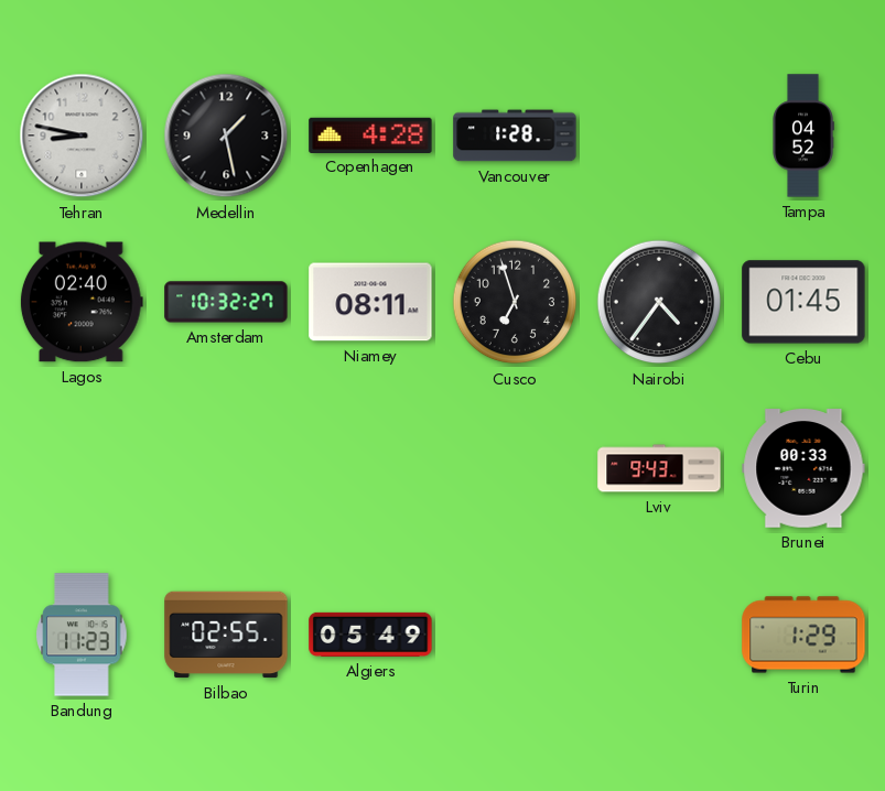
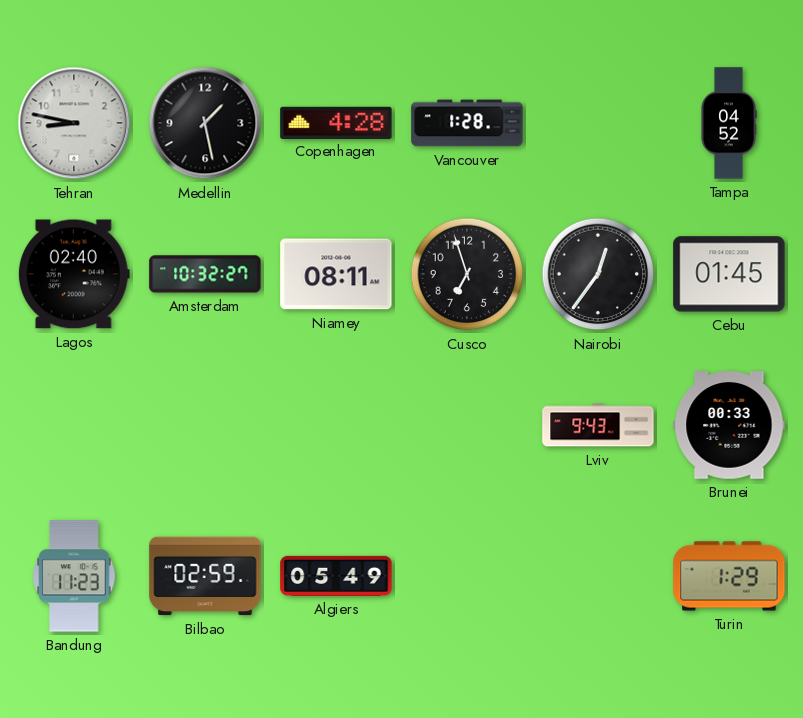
Nairobi: 4:36 -> 12:36
Bilbao: 02:55 -> 02:59
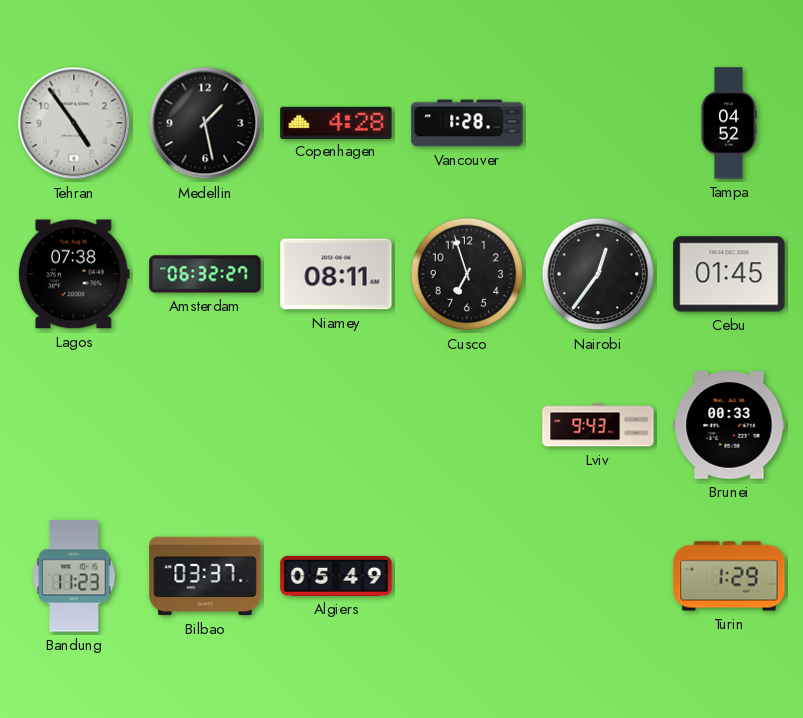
Tehran: 8:47 -> 4:54
Lagos: 02:40 -> 07:38
Amsterdam: 10:32 -> 06:32
Bilbao: 02:59 -> 03:37
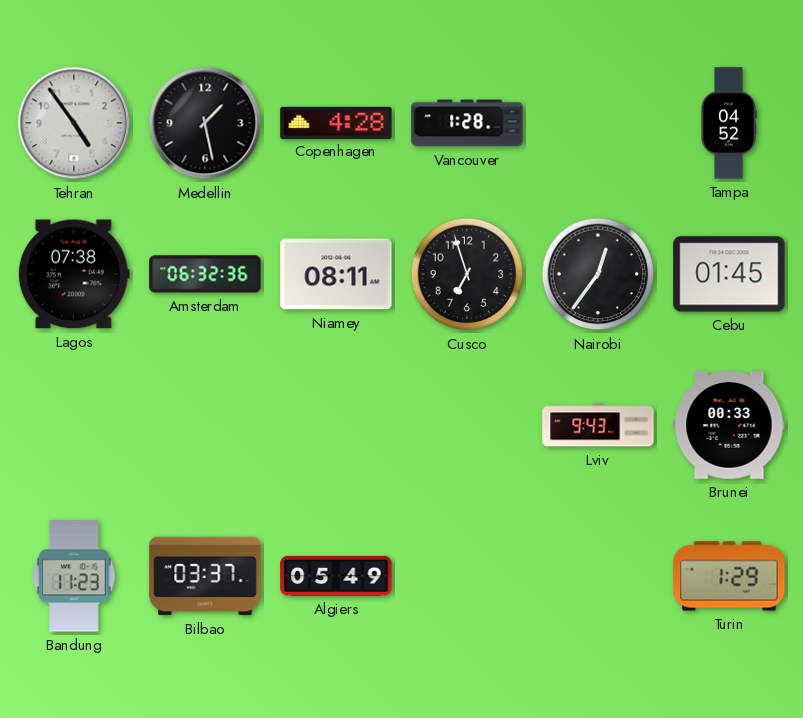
Amsterdam: 06:32:27 -> 06:32:36
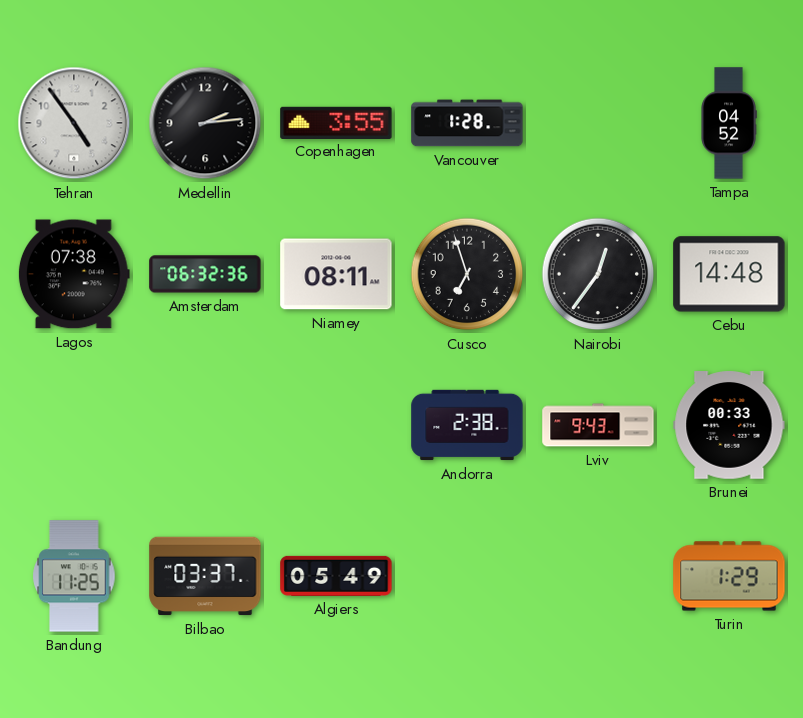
Medellin: 1:28 -> 2:14
Copenhagen: 4:28 -> 3:55
Cebu: 01:45 -> 14:48
Andorra: none -> 2:38
Bandung: 11:23 -> 11:25
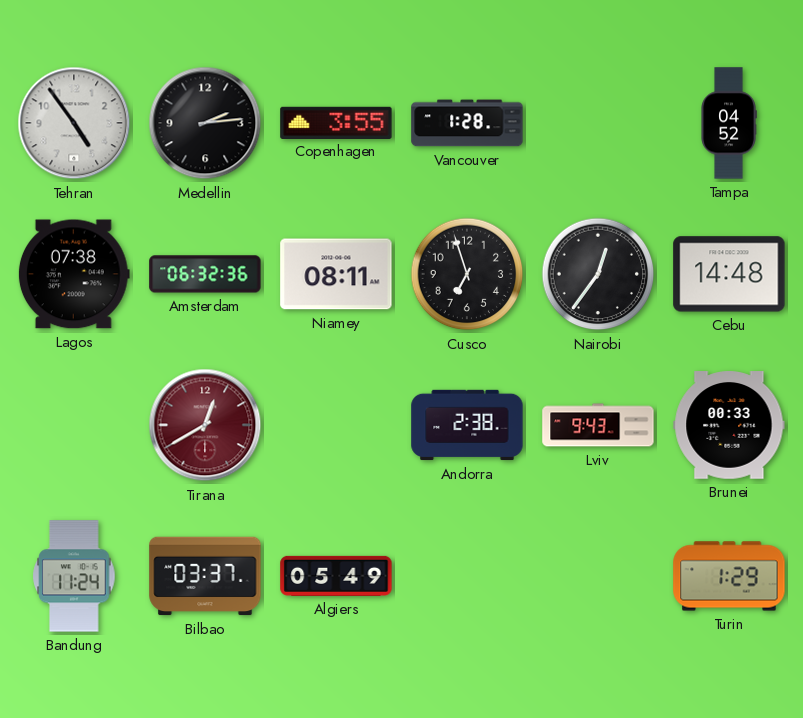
Tirana: none -> 12:40
Bandung: 11:25 -> 11:24
